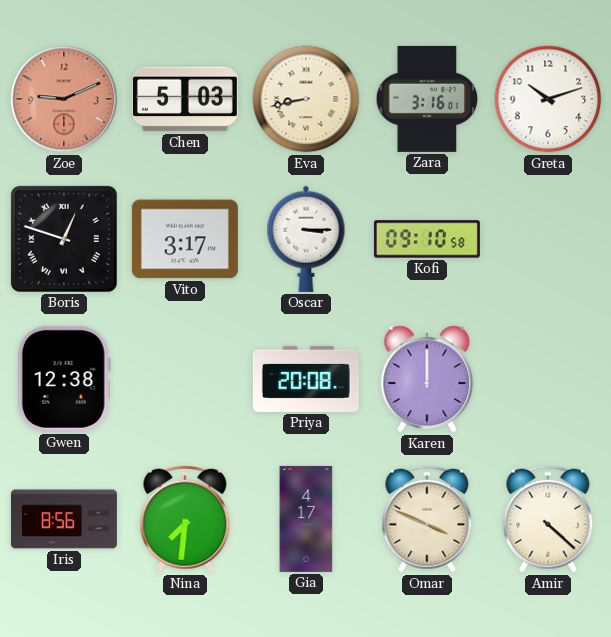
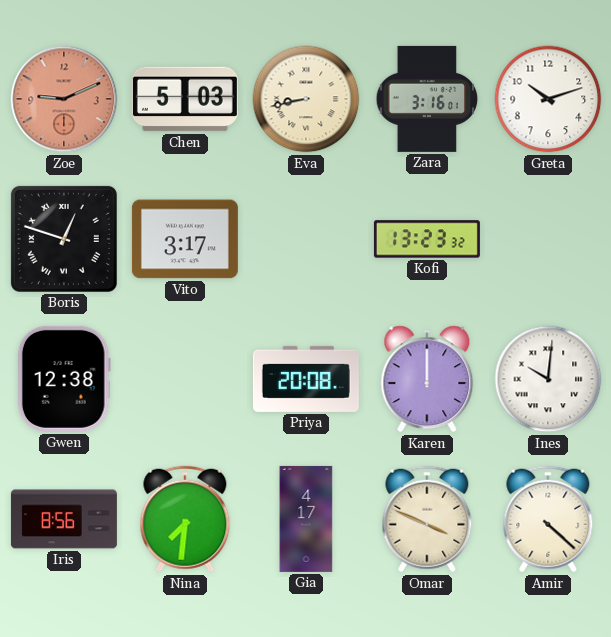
Oscar: 3:15 -> none
Kofi: 09:10 -> 13:23
Ines: none -> 10:01
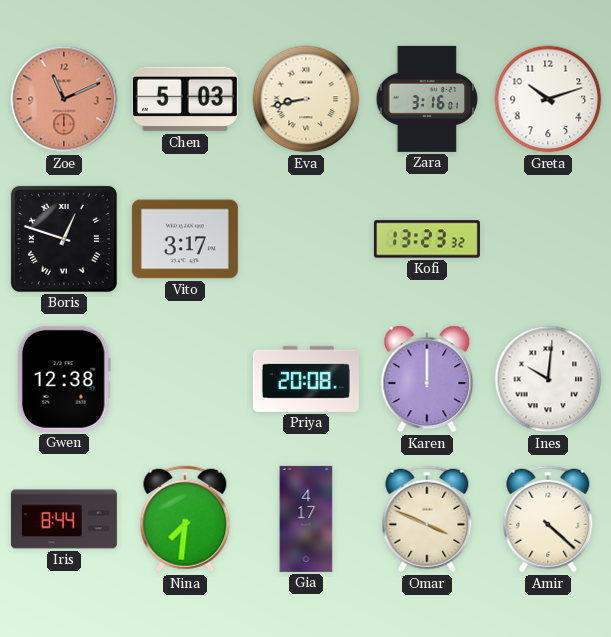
Zoe: 9:11 -> 11:11
Iris: 8:56 -> 8:44
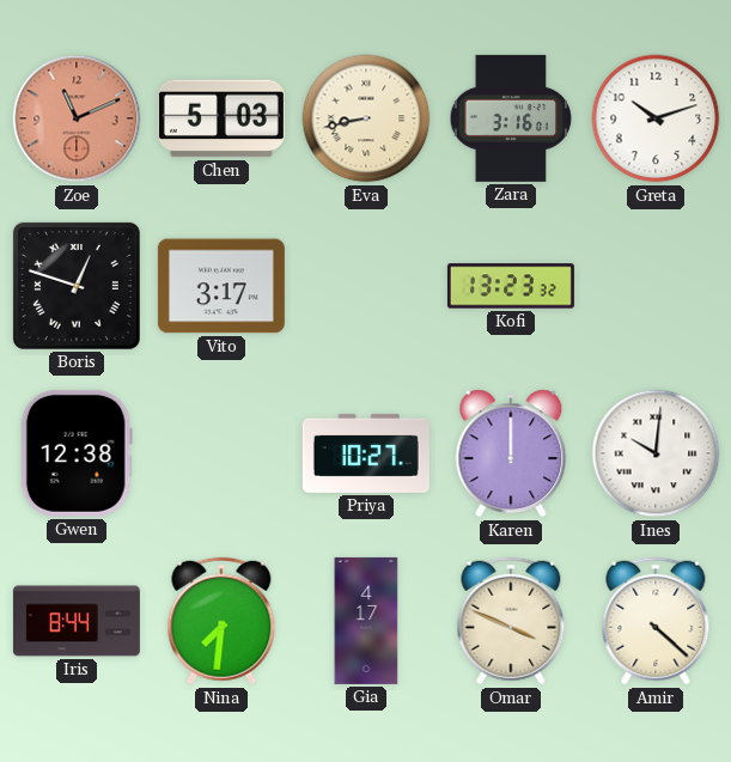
Priya: 20:08 -> 10:27
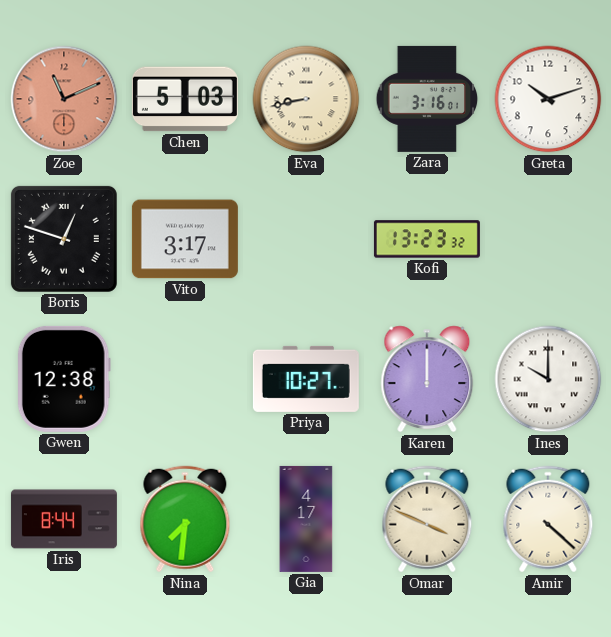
Ines: 10:01 -> 10:00
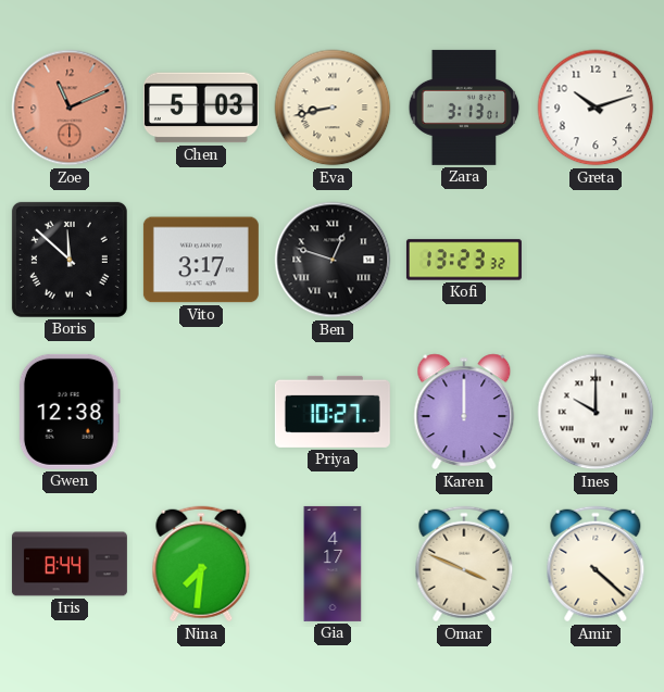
Zara: 3:16 -> 3:13
Boris: 12:48 -> 11:52
Ben: none -> 12:48
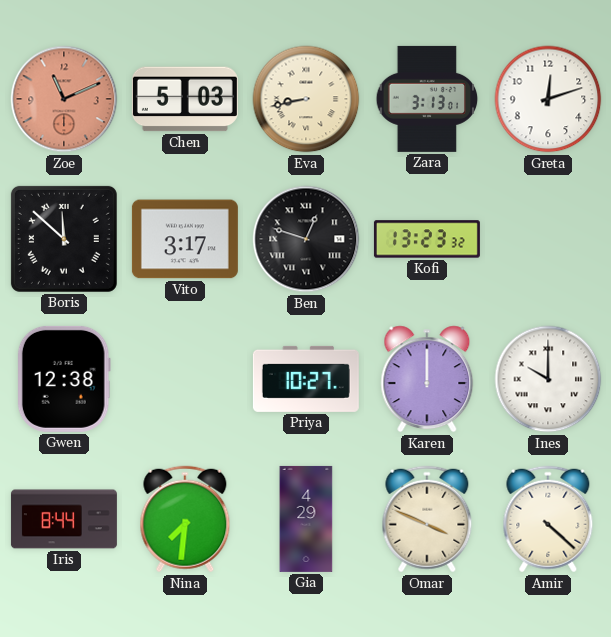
Greta: 10:12 -> 12:12
Gia: 4:17 -> 4:29
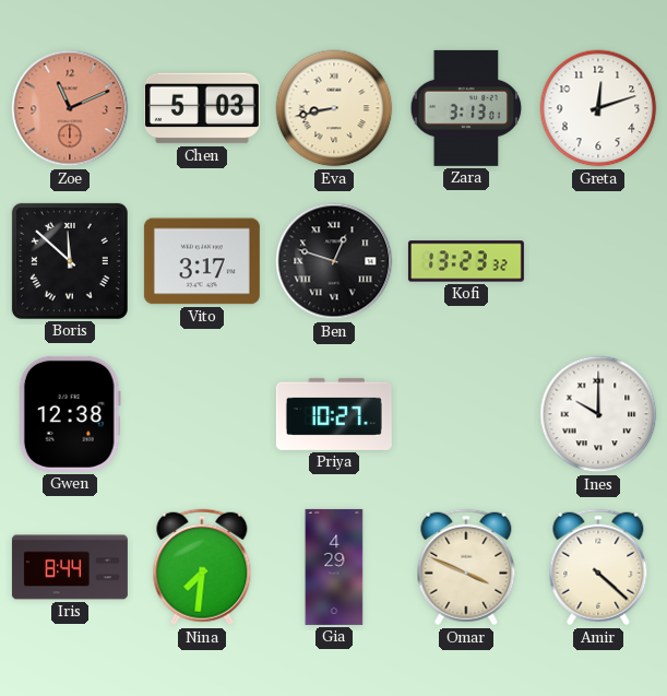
Karen: 12:00 -> none
